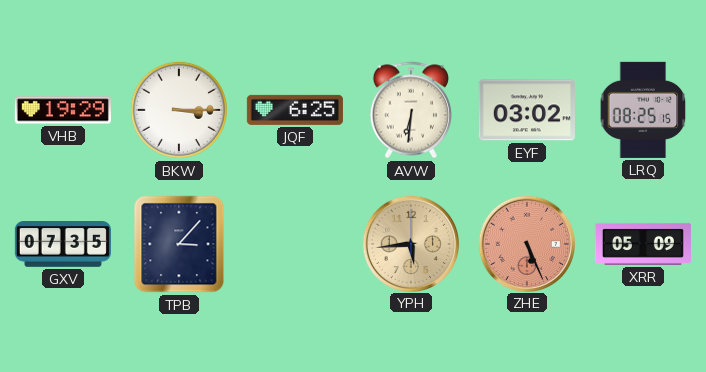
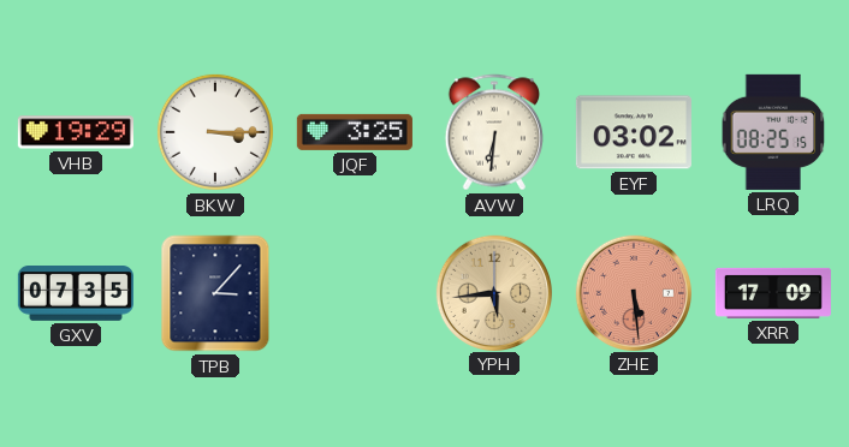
JQF: 6:25 -> 3:25
ZHE: 5:26 -> 5:29
XRR: 05:09 -> 17:09
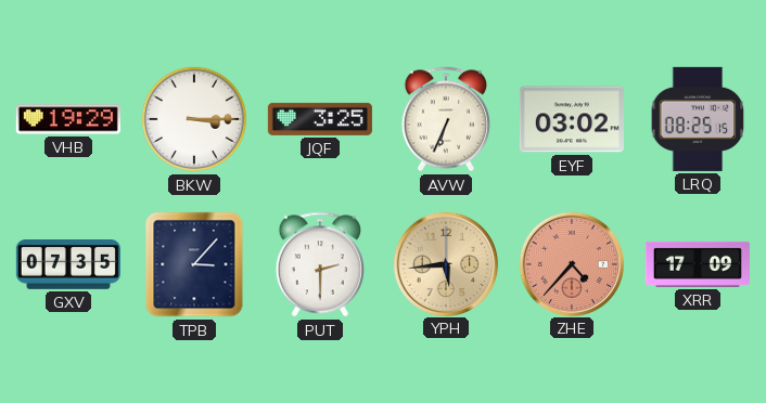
AVW: 6:31 -> 6:34
PUT: none -> 2:30
ZHE: 5:29 -> 4:37
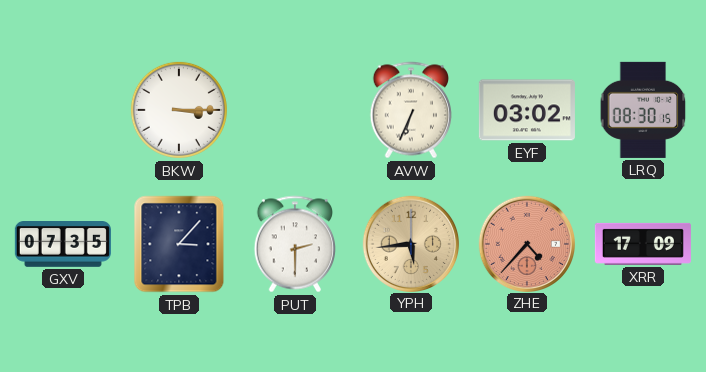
VHB: 19:29 -> none
JQF: 3:25 -> none
LRQ: 08:25 -> 08:30
